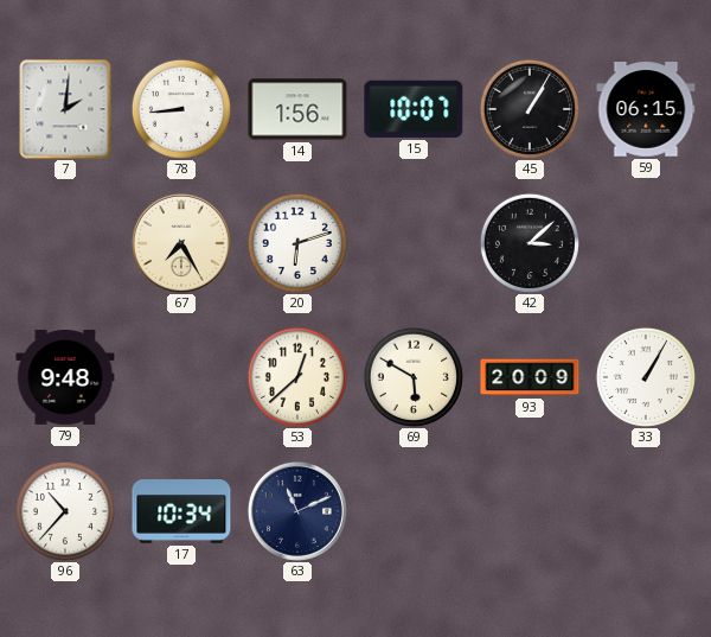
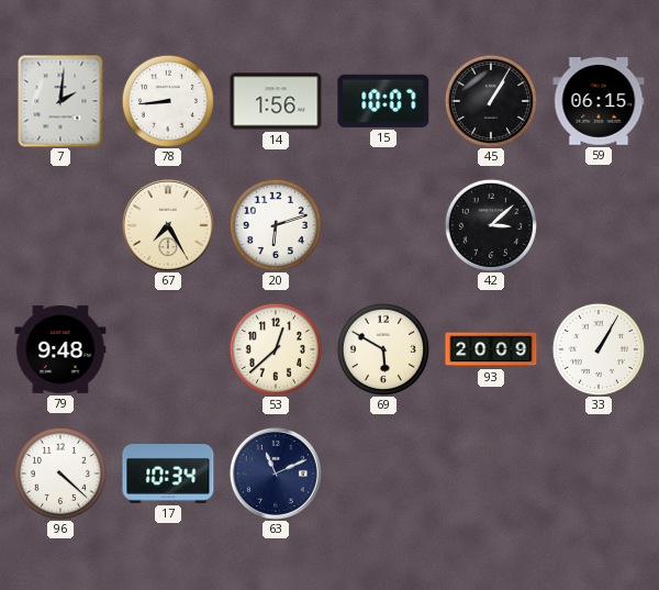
96: 10:37 -> 4:22
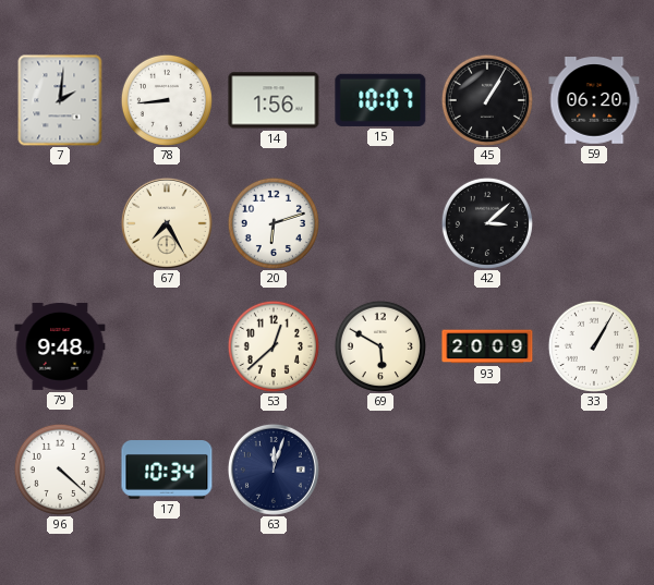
59: 06:15 -> 06:20
63: 11:11 -> 12:03
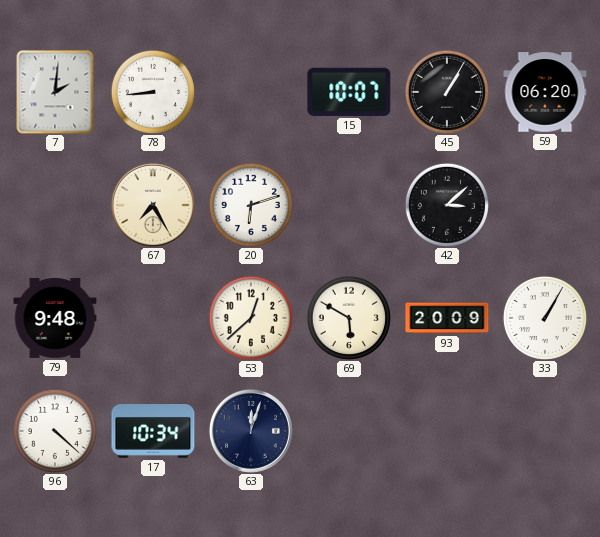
14: 1:56 -> none
